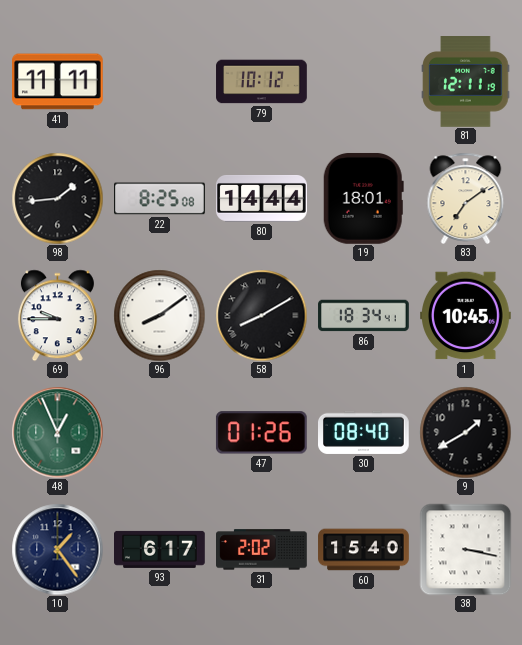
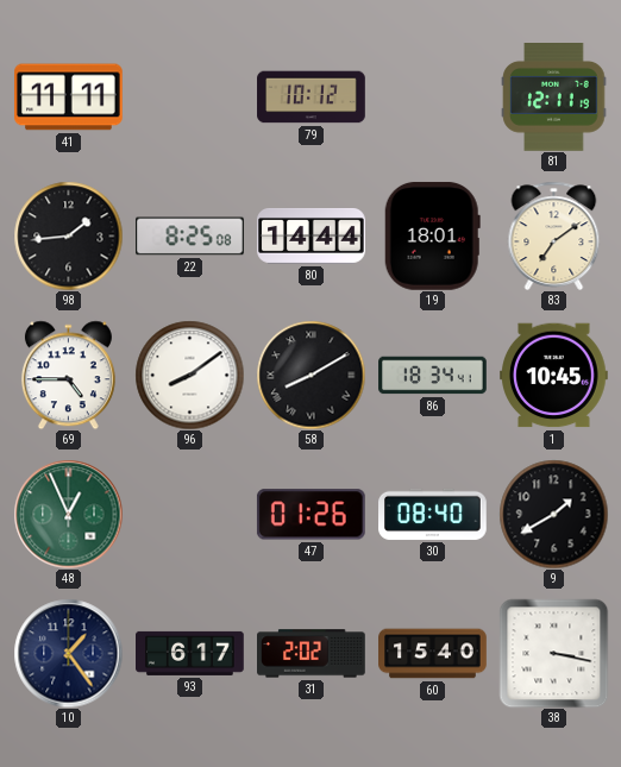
69: 9:45 -> 4:45
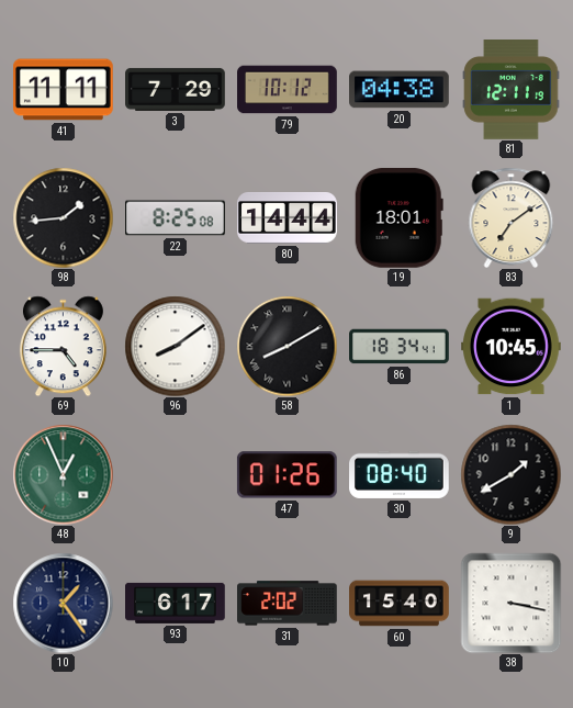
3: none -> 7:29
20: none -> 04:38
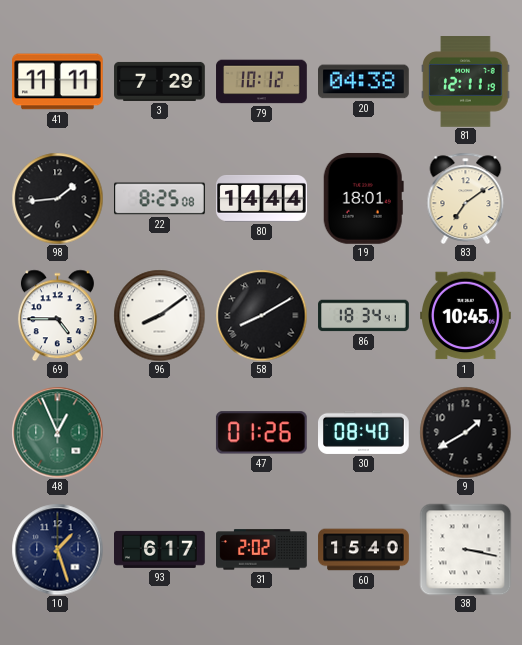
10: 1:24 -> 1:27
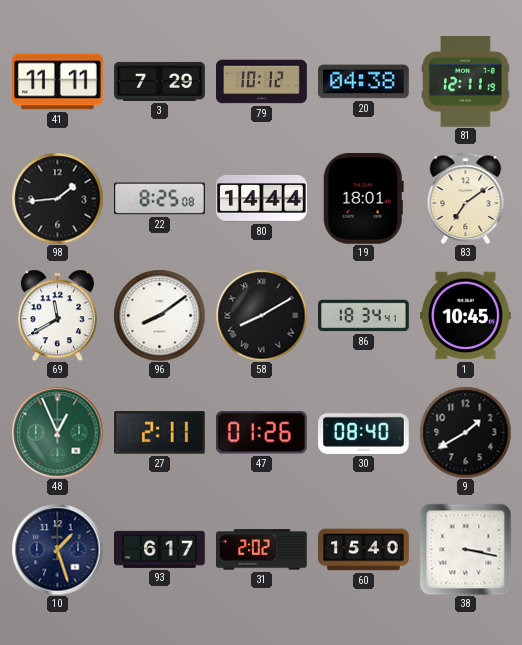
69: 4:45 -> 11:40
27: none -> 2:11
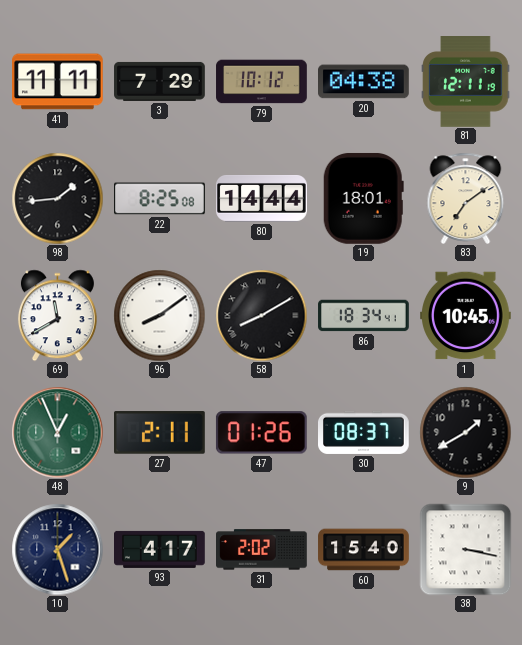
30: 08:40 -> 08:37
93: 6:17 -> 4:17
